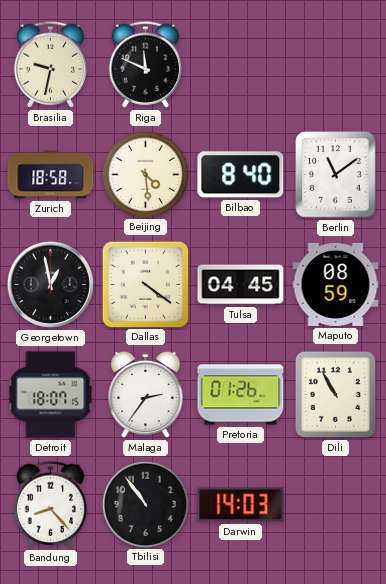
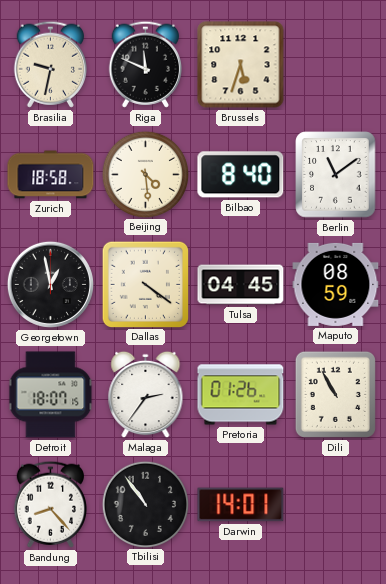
Brussels: none -> 5:33
Darwin: 14:03 -> 14:01
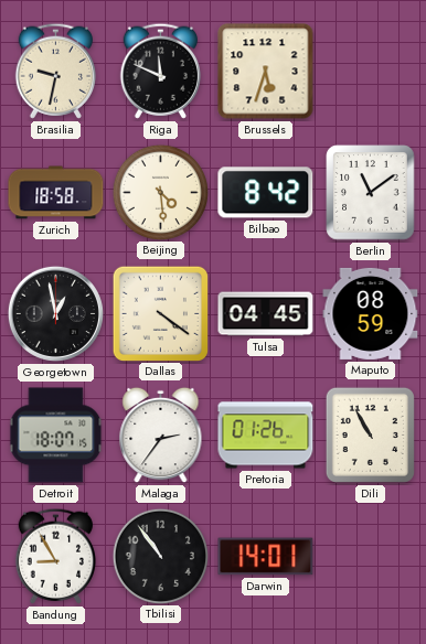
Bilbao: 8:40 -> 8:42
Bandung: 8:23 -> 8:55
